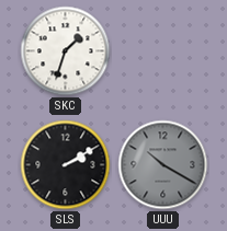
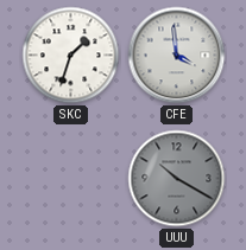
CFE: none -> 3:59
SLS: 2:10 -> none
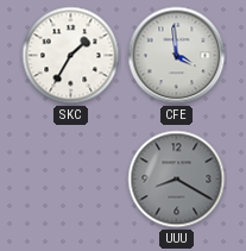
SKC: 1:33 -> 1:35
UUU: 10:20 -> 8:20
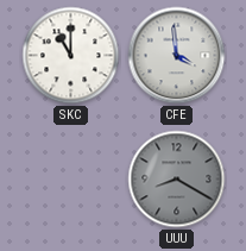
SKC: 1:35 -> 11:00
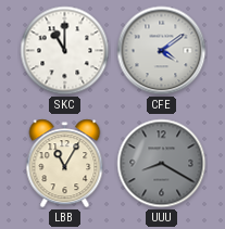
CFE: 3:59 -> 4:09
LBB: none -> 11:05
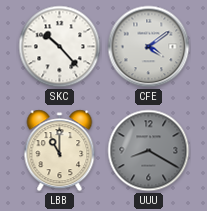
SKC: 11:00 -> 10:23
LBB: 11:05 -> 11:00
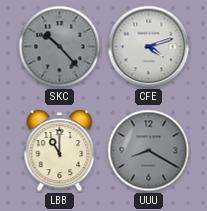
SKC dial: white -> grey
CFE: 4:09 -> 4:12
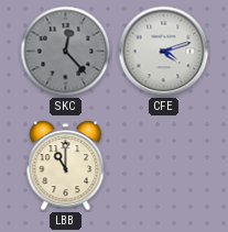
SKC: 10:23 -> 12:23
UUU: 8:20 -> none
